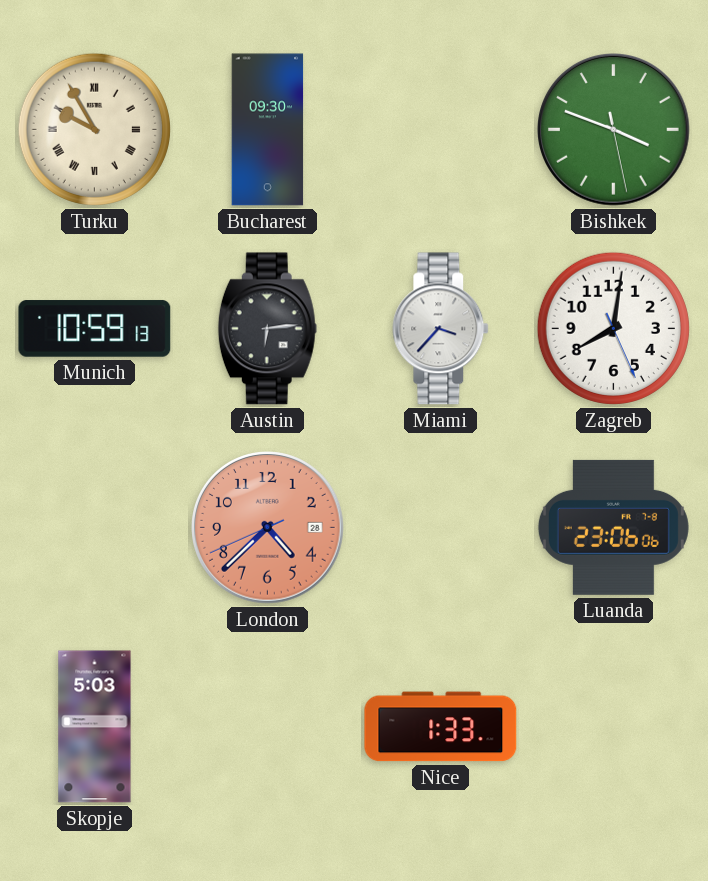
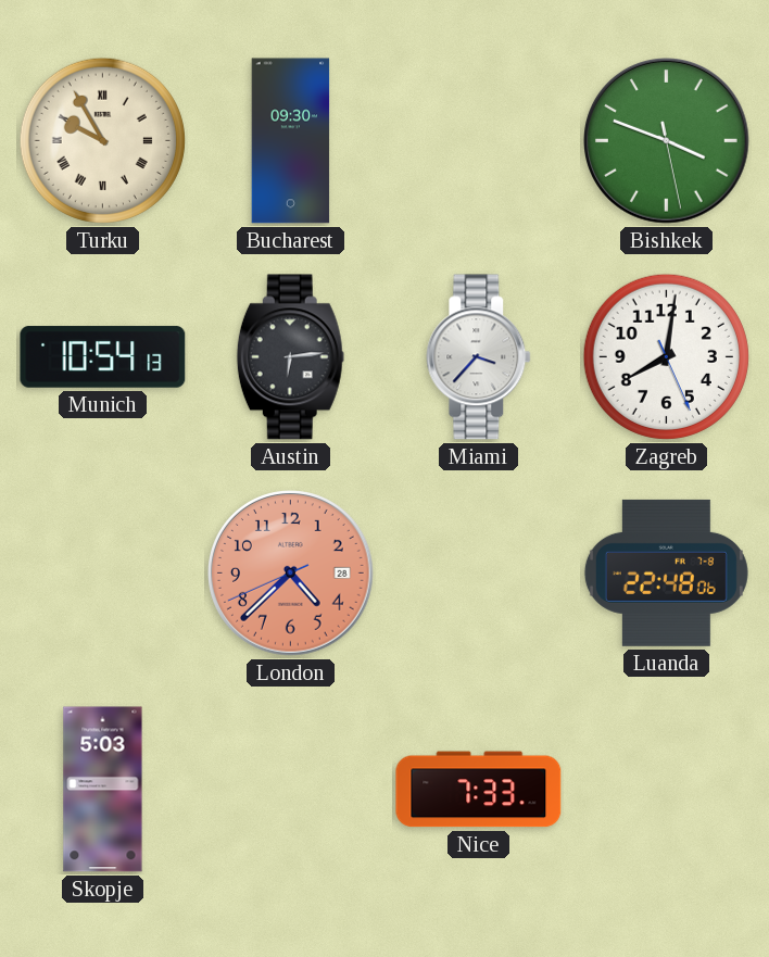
Munich: 10:59 -> 10:54
Luanda: 23:06 -> 22:48
Nice: 1:33 -> 7:33
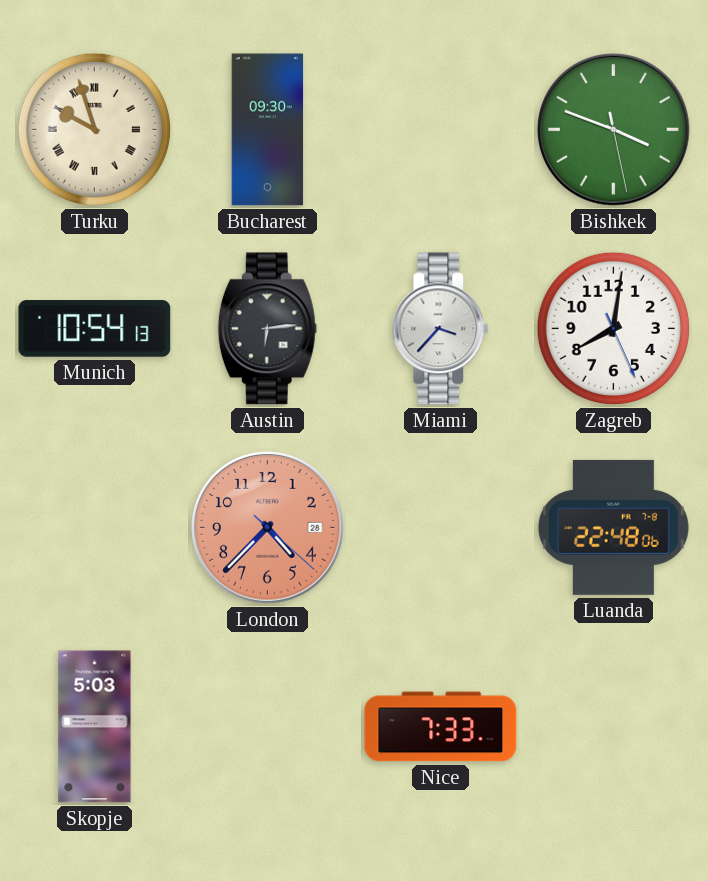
Turku: 9:55 -> 9:57
London: 4:37:41 -> 4:37:22
